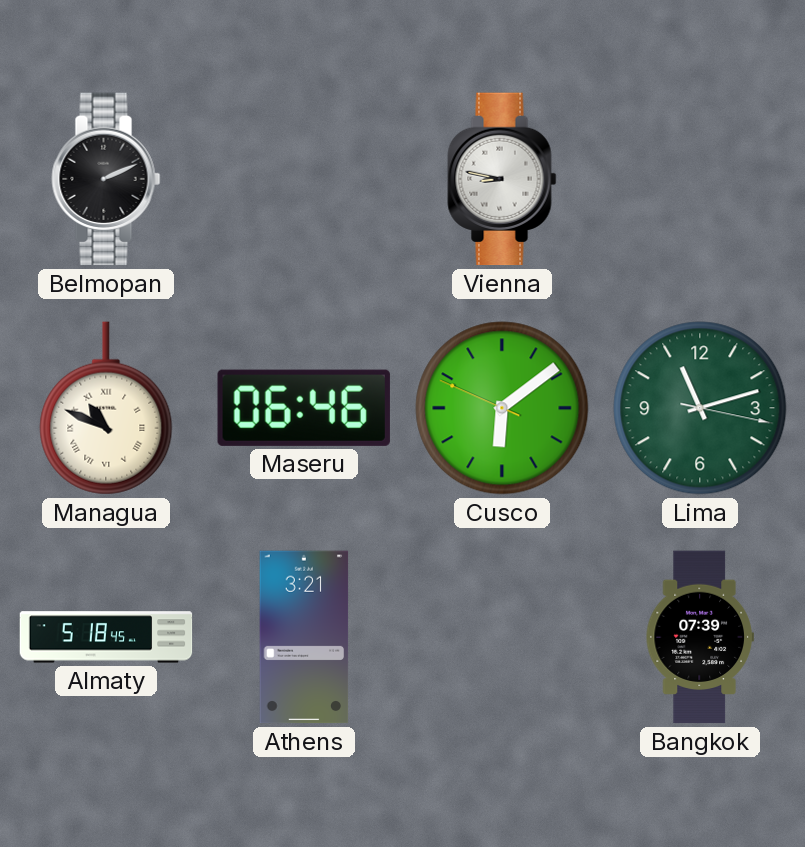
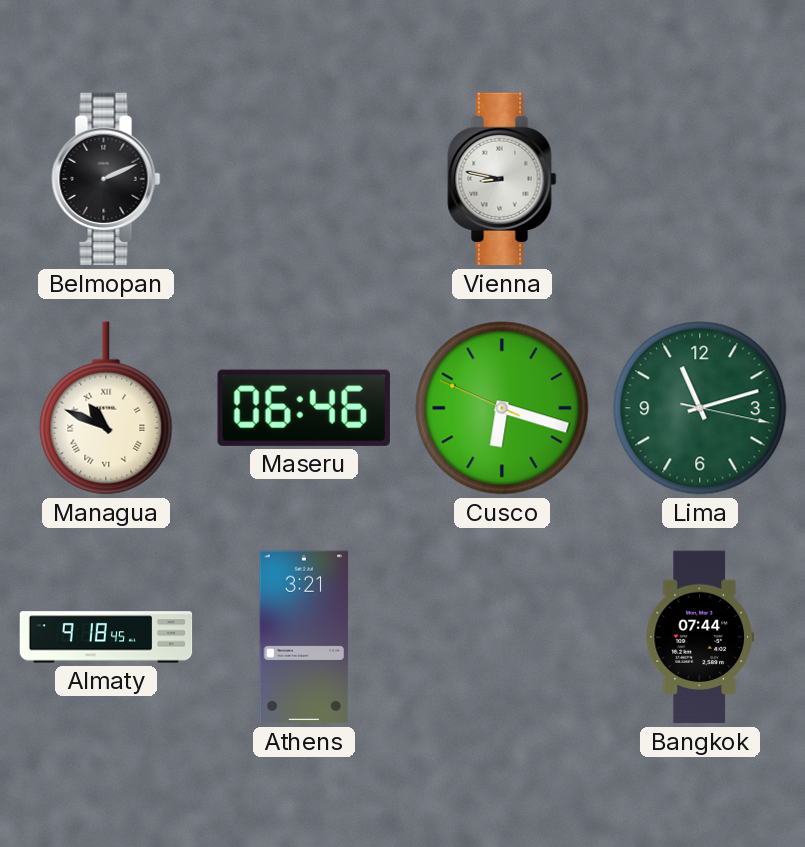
Cusco: 6:08 -> 6:17
Almaty: 5:18 -> 9:18
Bangkok: 07:39 -> 07:44
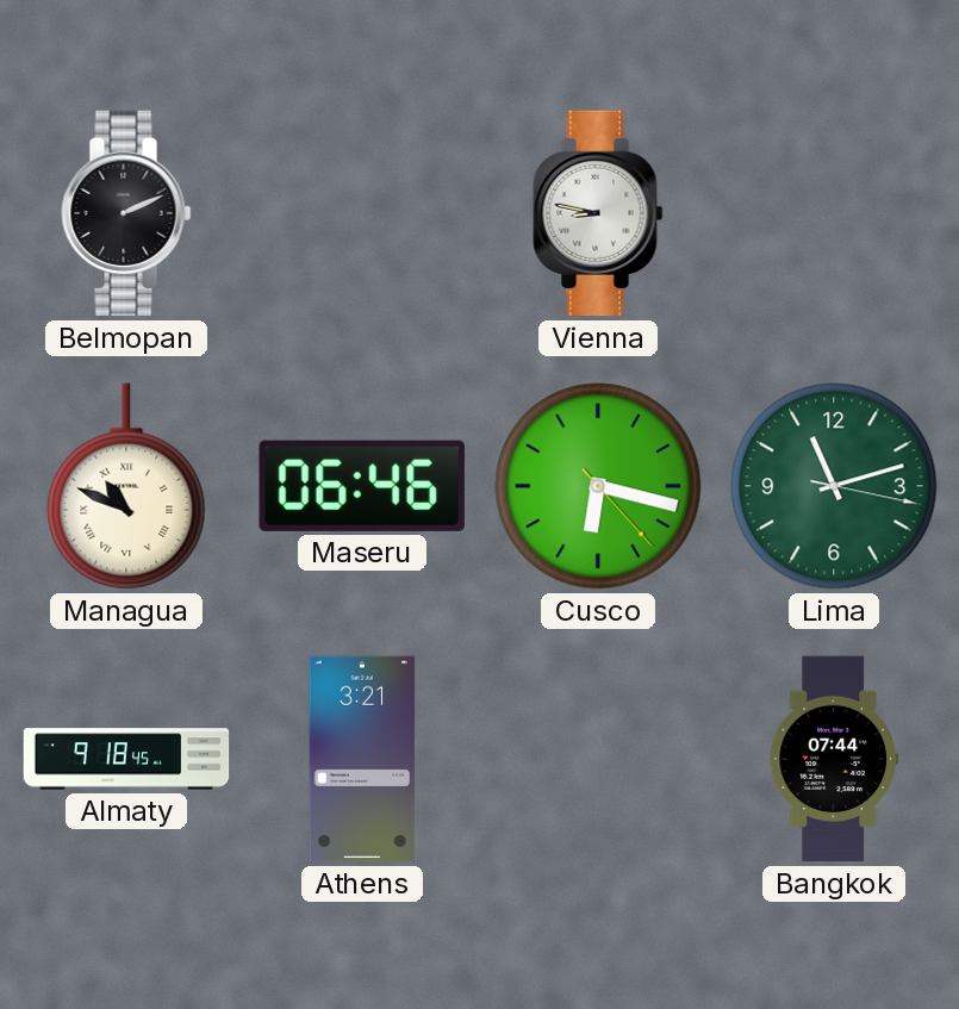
Cusco: 6:17:49 -> 6:17:23
